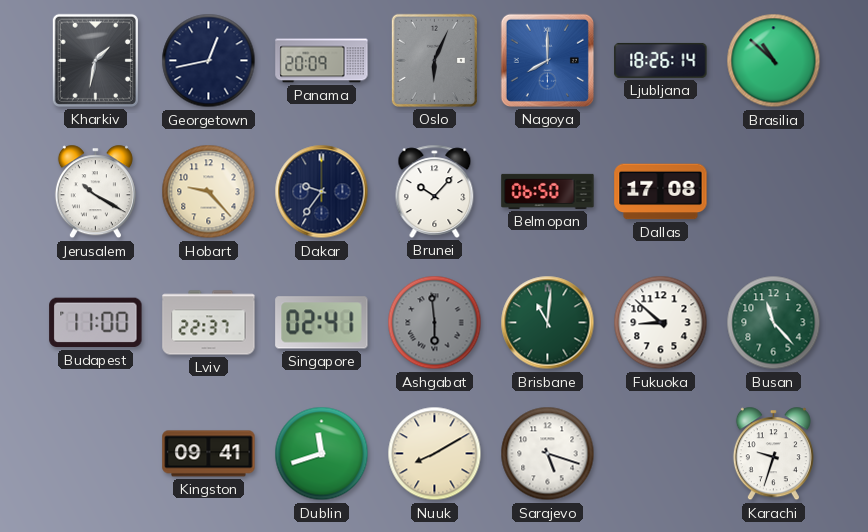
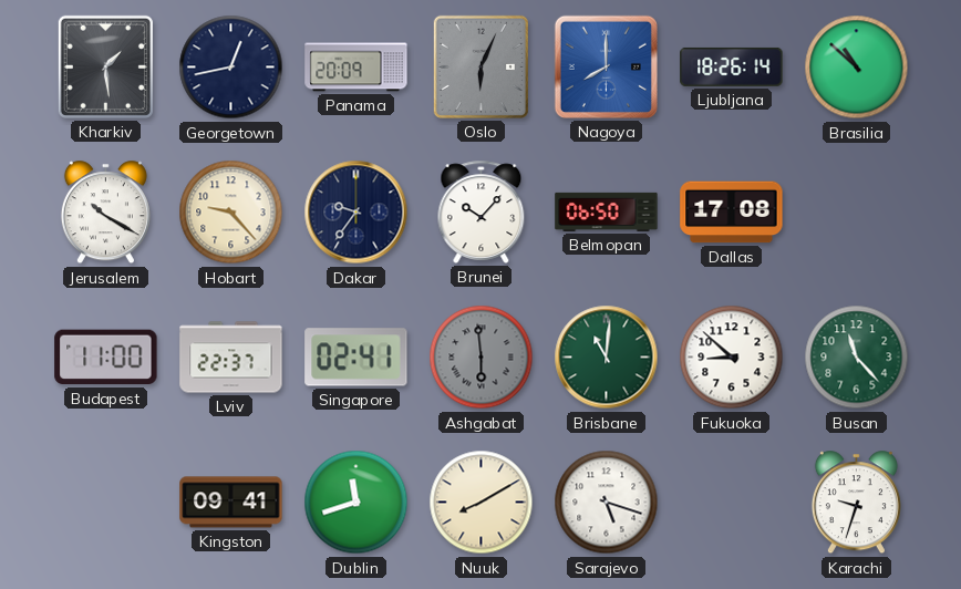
Kharkiv: 1:32 -> 1:29
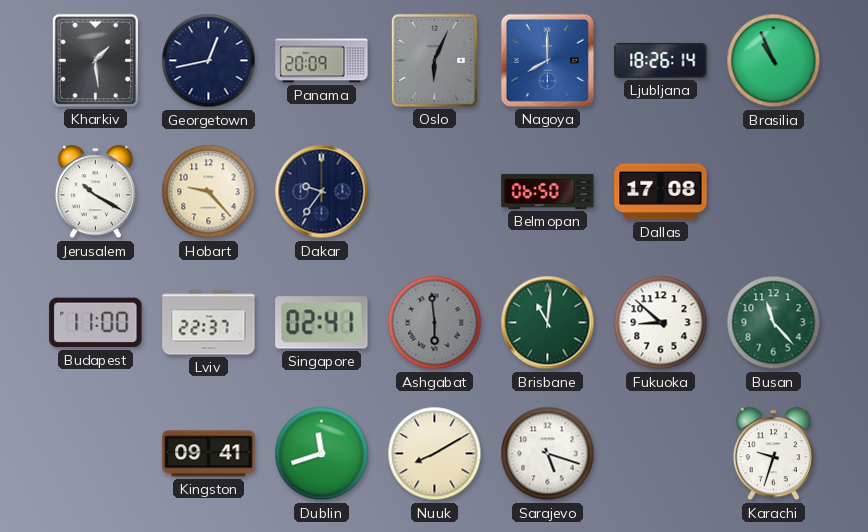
Brasilia: 10:52 -> 10:56
Brunei: 10:07 -> none
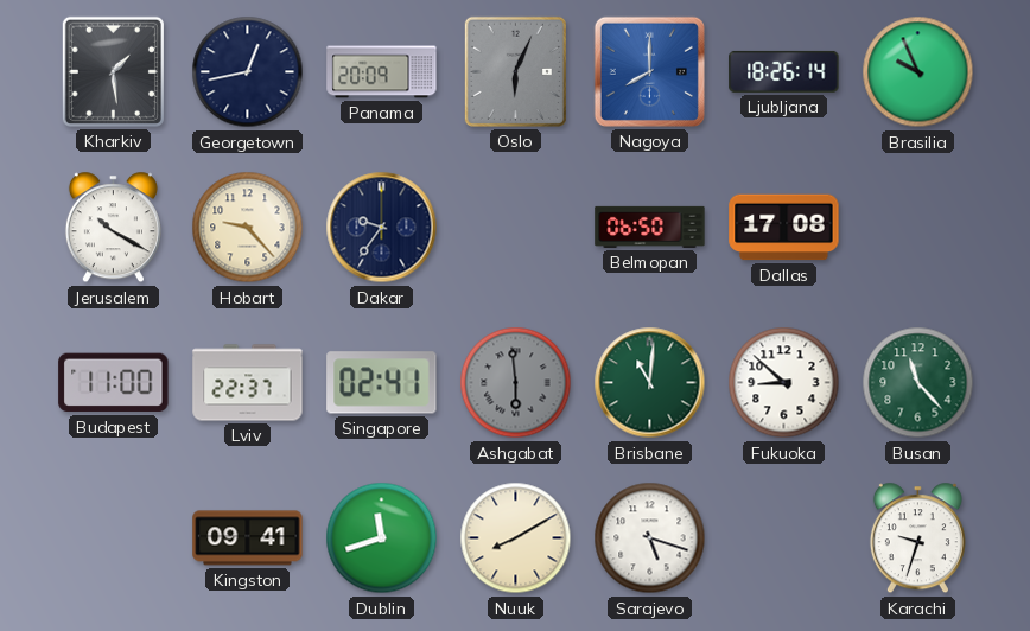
Brasilia: 10:56 -> 9:56
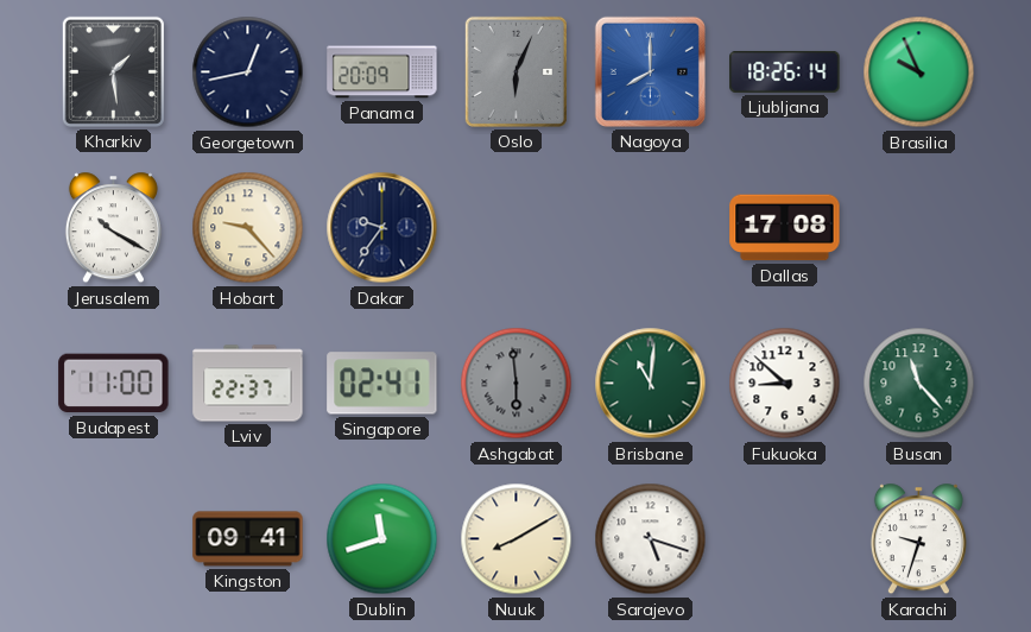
Belmopan: 06:50 -> none
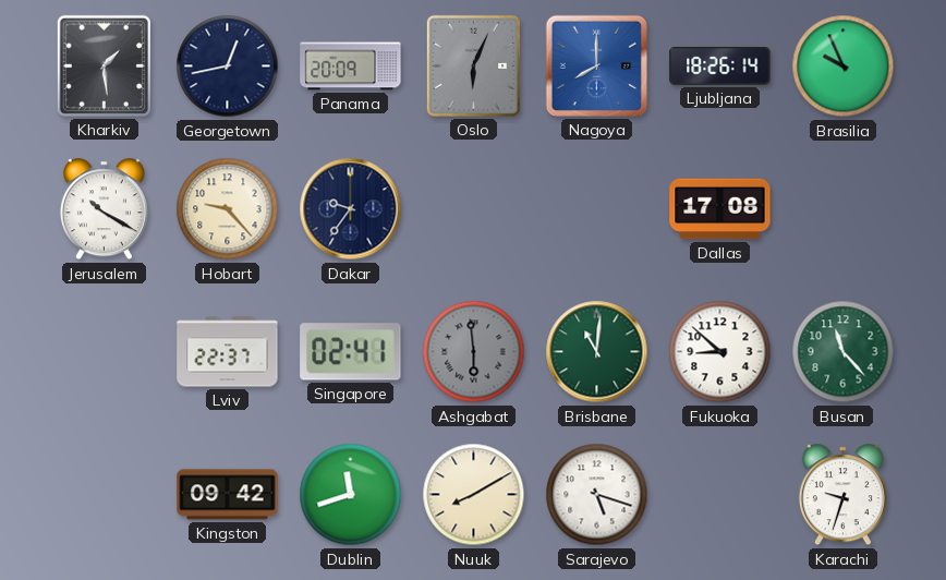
Budapest: 11:00 -> none
Kingston: 09:41 -> 09:42
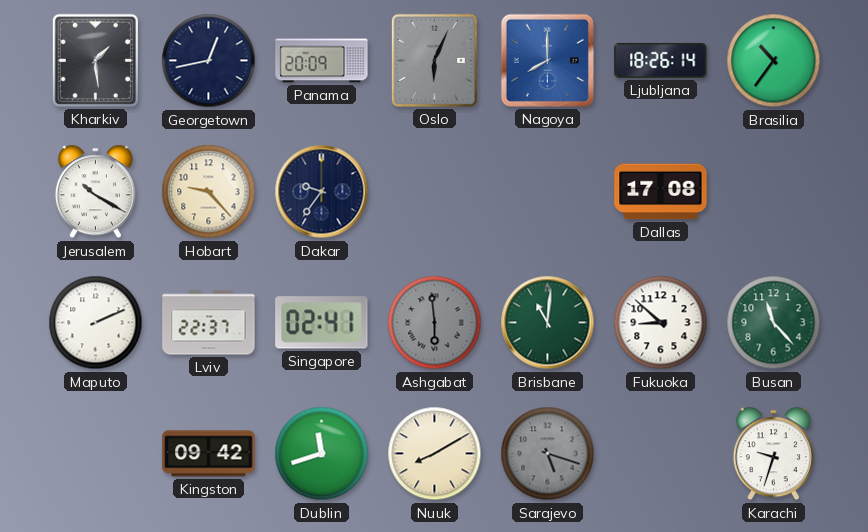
Brasilia: 9:56 -> 10:36
Maputo: none -> 2:11
Sarajevo dial: white -> grey
